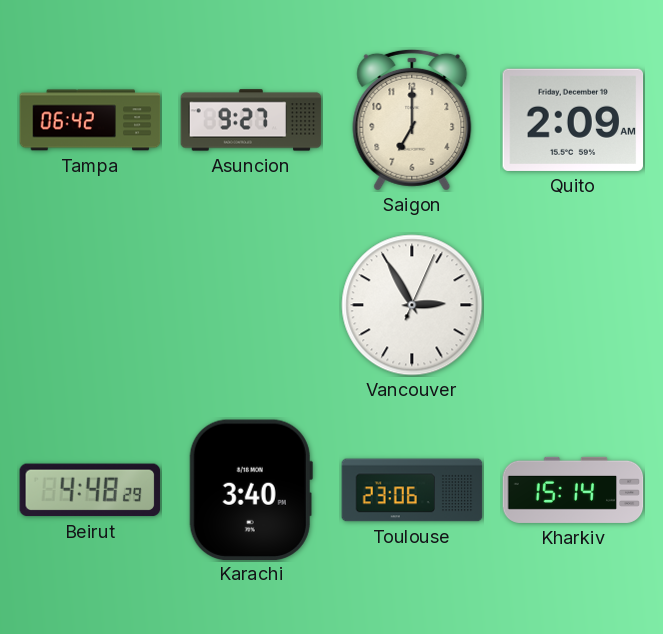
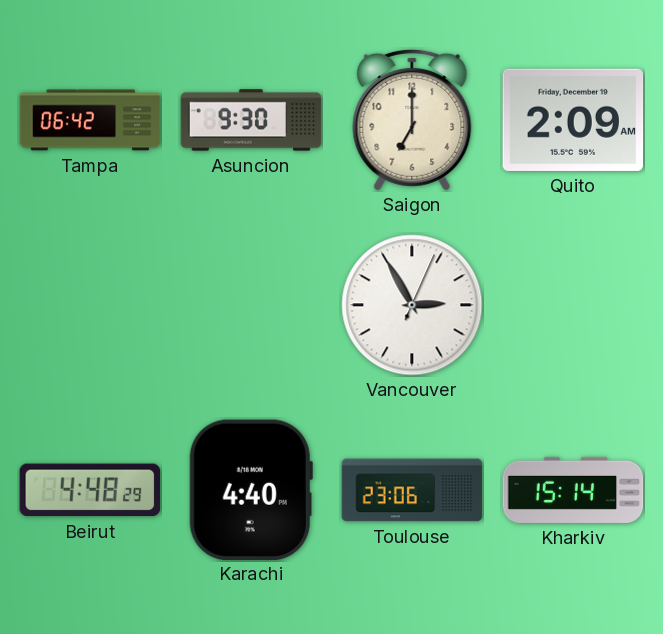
Asuncion: 9:27 -> 9:30
Karachi: 3:40 -> 4:40
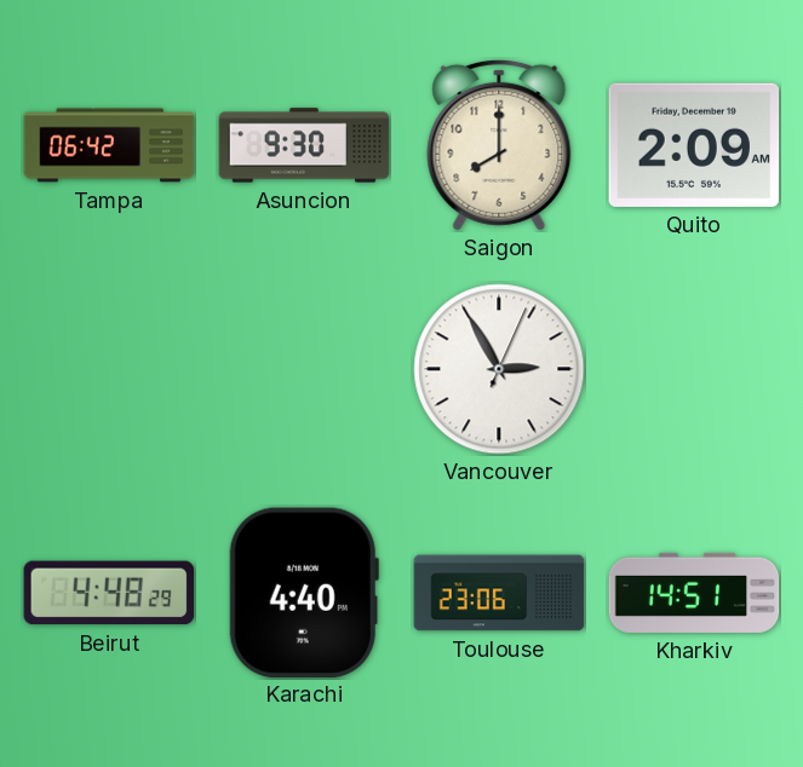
Saigon: 7:00 -> 8:00
Kharkiv: 15:14 -> 14:51
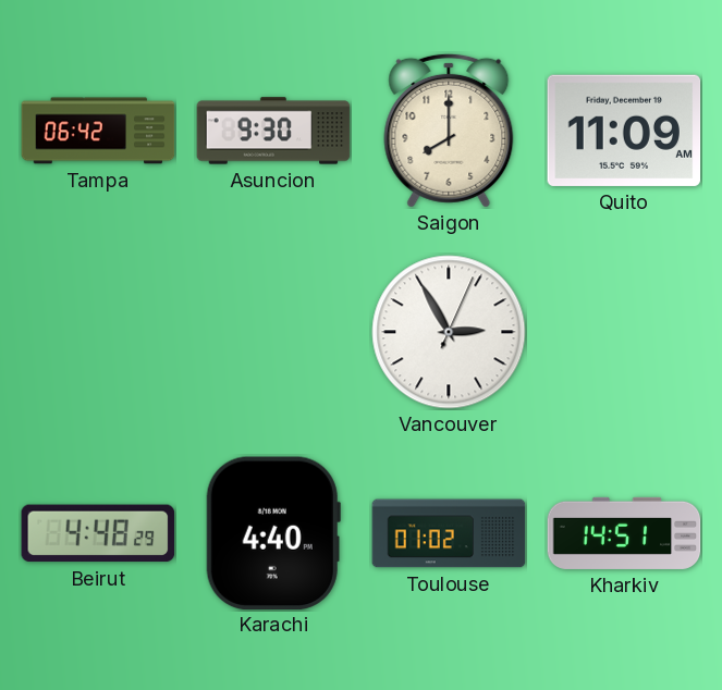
Quito: 2:09 -> 11:09
Toulouse: 23:06 -> 01:02
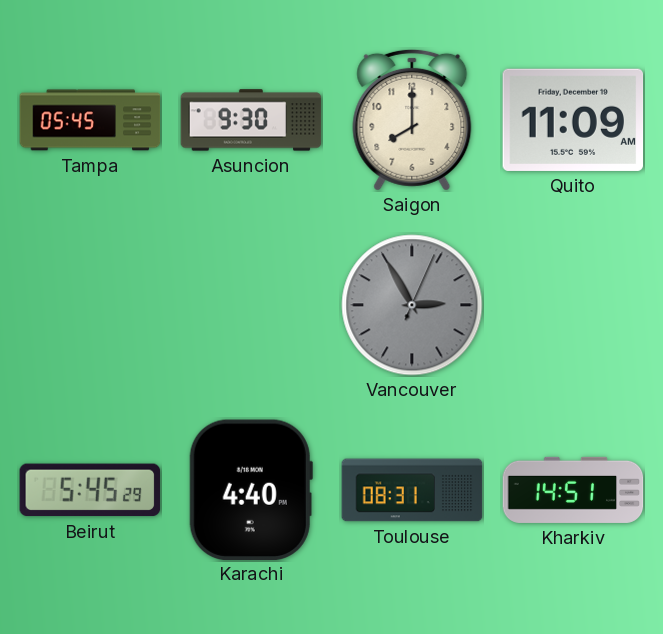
Tampa: 06:42 -> 05:45
Vancouver dial: white -> grey
Beirut: 4:48 -> 5:45
Toulouse: 01:02 -> 08:31
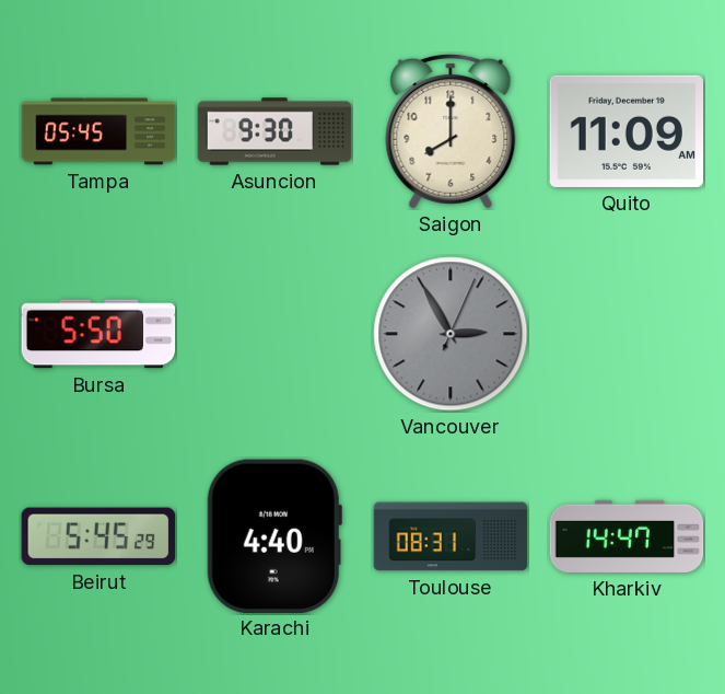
Bursa: none -> 5:50
Kharkiv: 14:51 -> 14:47
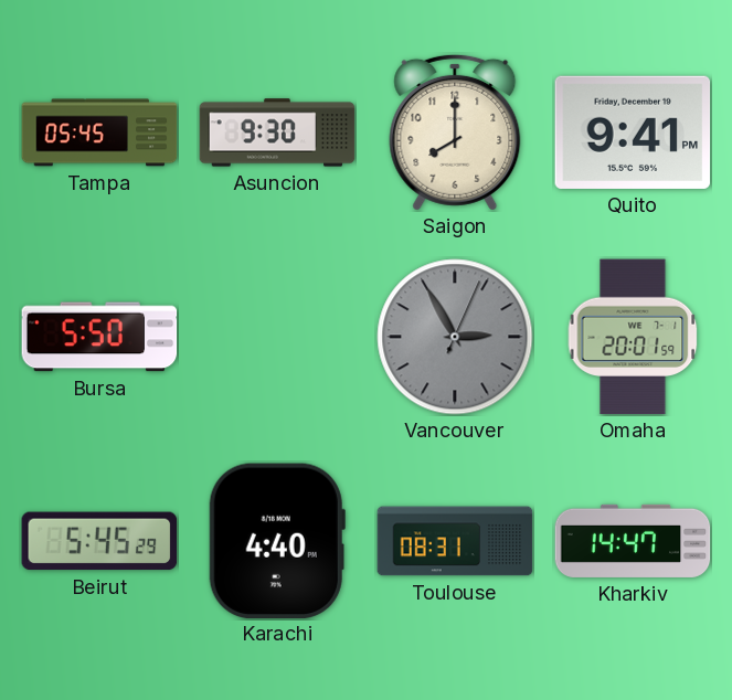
Quito: 11:09 -> 9:41
Omaha: none -> 20:01
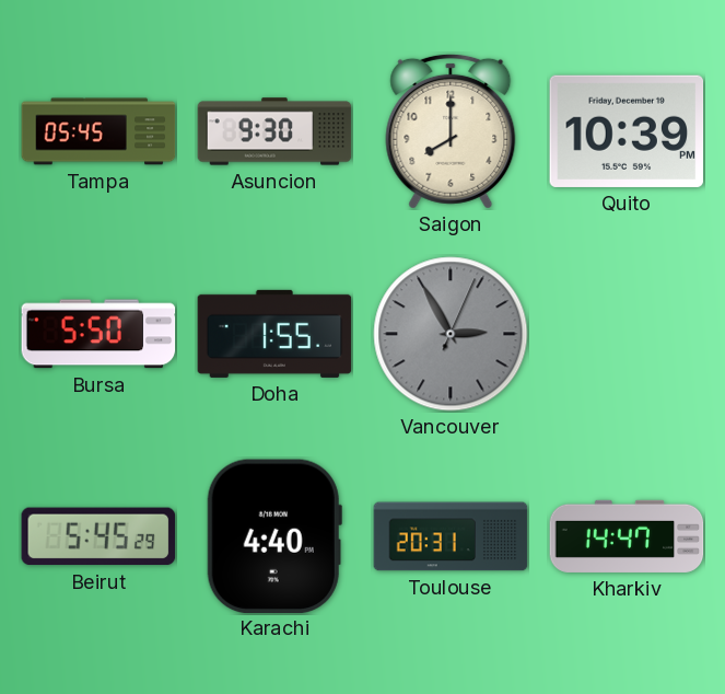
Quito: 9:41 -> 10:39
Doha: none -> 1:55
Omaha: 20:01 -> none
Toulouse: 08:31 -> 20:31
